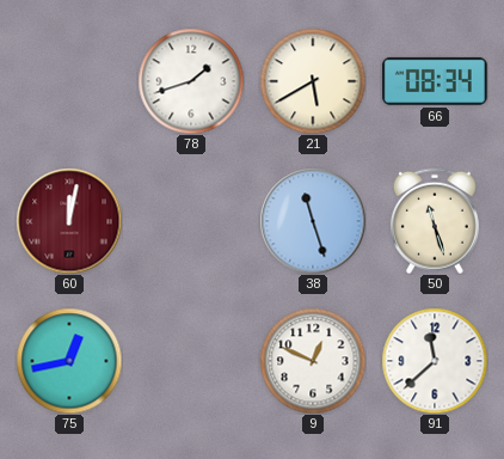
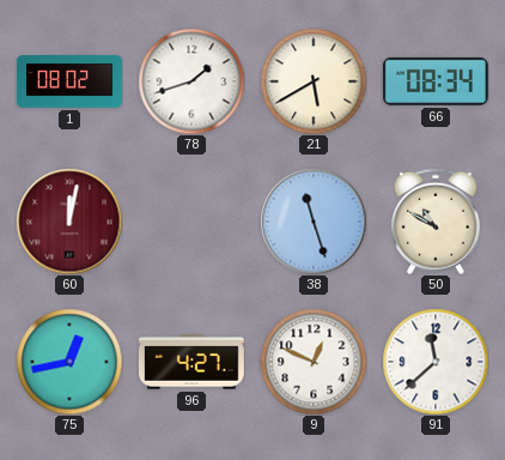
1: none -> 08:02
50: 11:27 -> 10:50
96: none -> 4:27
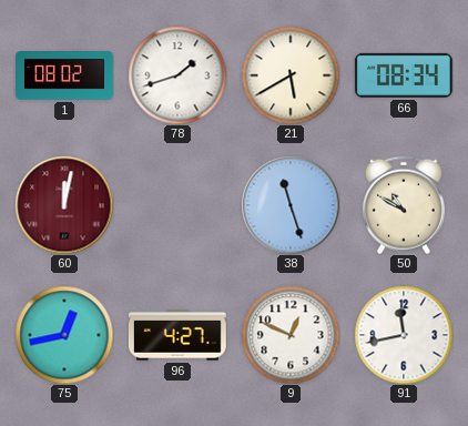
91: 11:38 -> 11:43
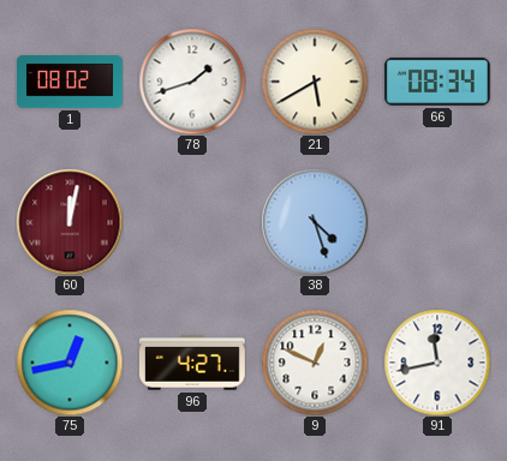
38: 11:27 -> 4:27
50: 10:50 -> none
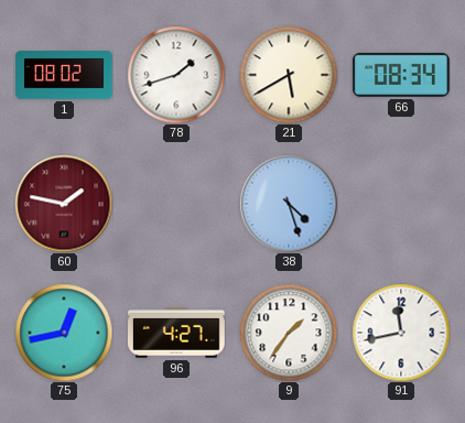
60: 12:02 -> 1:47
9: 12:49 -> 1:36
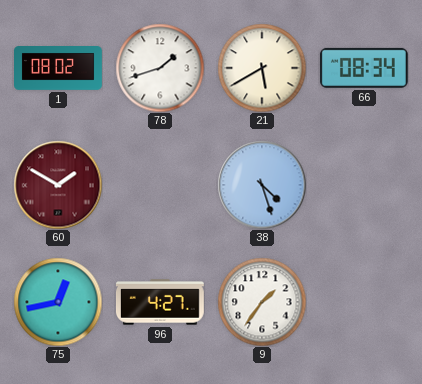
60: 1:47 -> 1:50
91: 11:43 -> none
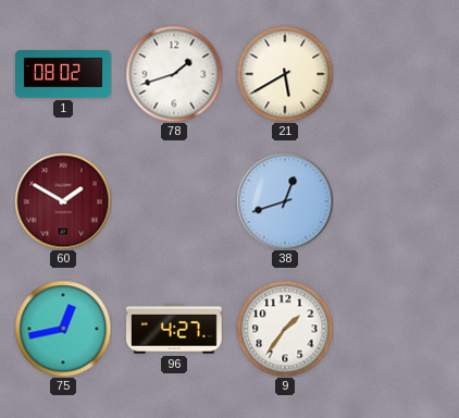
66: 08:34 -> none
38: 4:27 -> 12:42
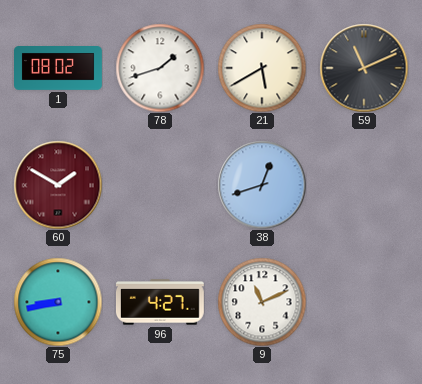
59: none -> 11:11
75: 12:43 -> 8:43
9: 1:36 -> 11:11
